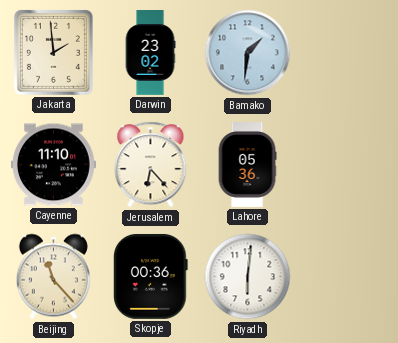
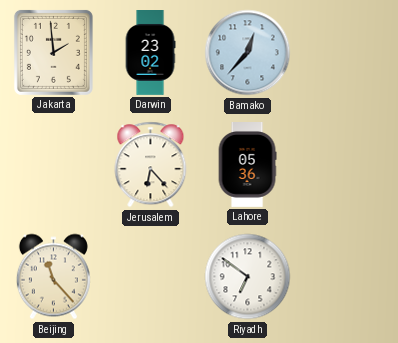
Bamako: 1:31 -> 12:37
Cayenne: 11:10 -> none
Skopje: 00:36 -> none
Riyadh: 6:01 -> 6:51
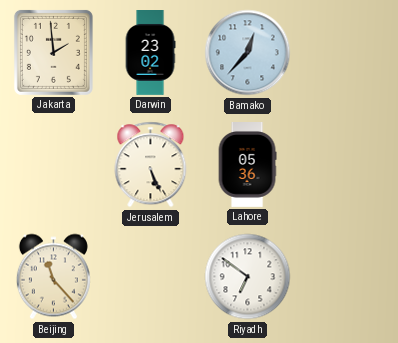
Jerusalem: 6:23 -> 5:26
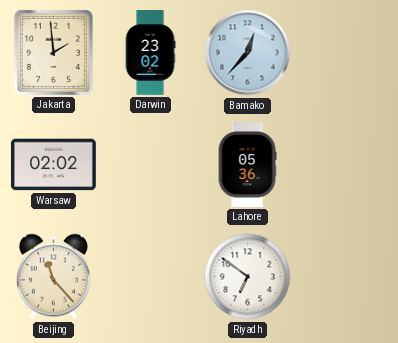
Warsaw: none -> 02:02
Jerusalem: 5:26 -> none
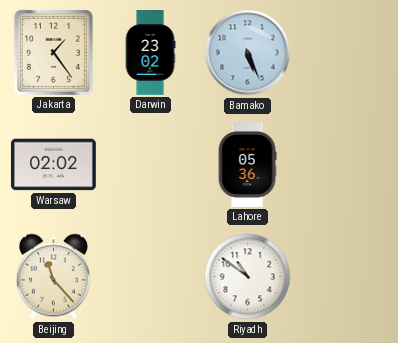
Jakarta: 1:59 -> 1:24
Bamako: 12:37 -> 5:26
Riyadh: 6:51 -> 10:51
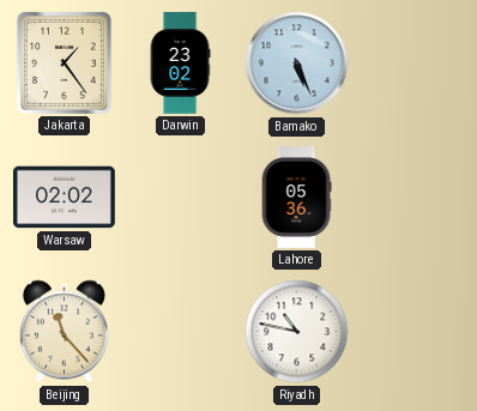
Riyadh: 10:51 -> 10:47
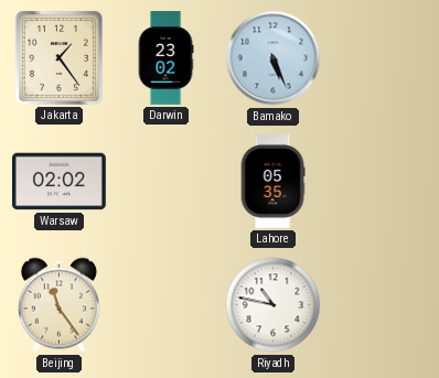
Lahore: 05:36 -> 05:35
Beijing: 11:23 -> 11:24
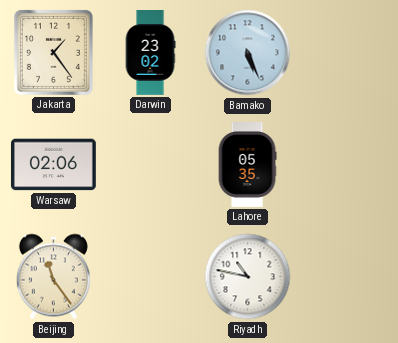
Warsaw: 02:02 -> 02:06
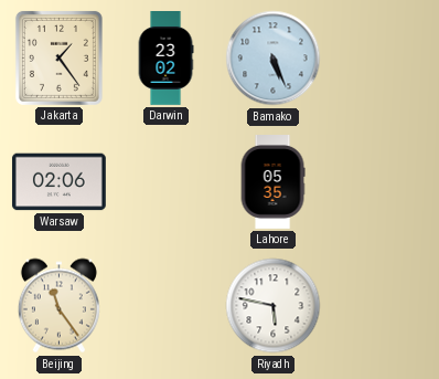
Riyadh: 10:47 -> 5:47
